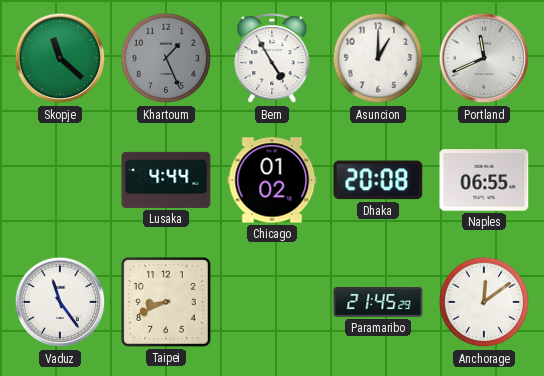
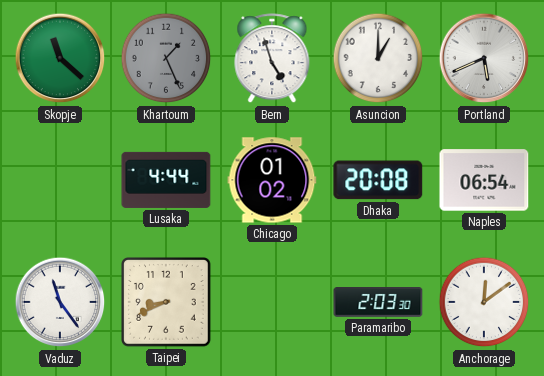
Bern: 4:55 -> 4:57
Portland: 11:41 -> 5:41
Naples: 06:55 -> 06:54
Paramaribo: 21:45 -> 2:03
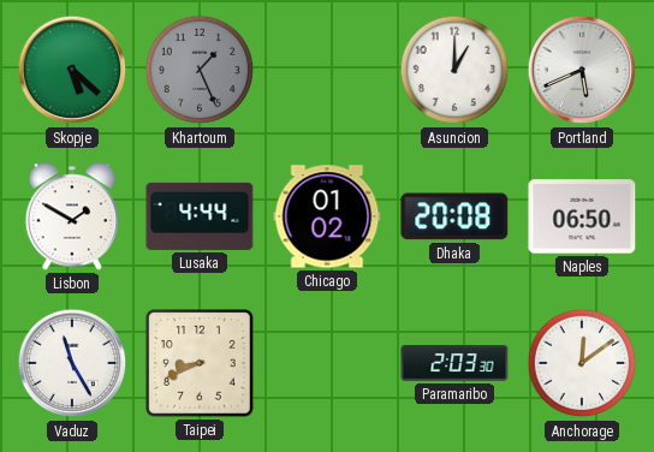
Skopje: 11:22 -> 5:22
Bern: 4:57 -> none
Lisbon: none -> 1:50
Naples: 06:54 -> 06:50
Vaduz: 11:24 -> 11:25
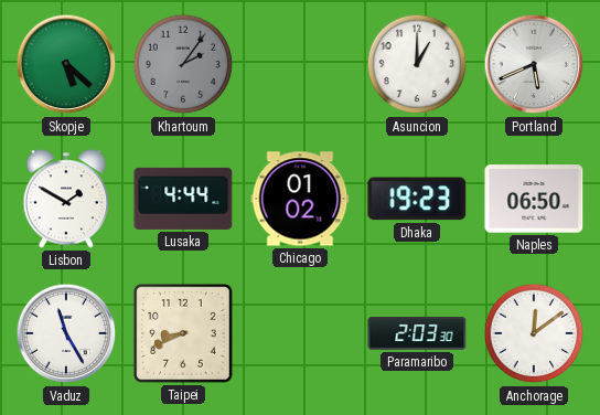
Khartoum: 1:26 -> 2:06
Dhaka: 20:08 -> 19:23
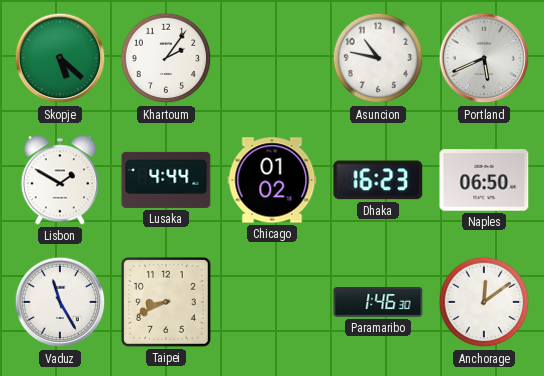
Khartoum dial: grey -> white
Asuncion: 1:00 -> 10:47
Dhaka: 19:23 -> 16:23
Paramaribo: 2:03 -> 1:46
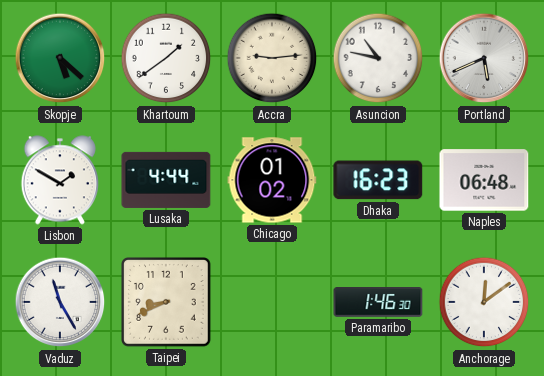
Khartoum: 2:06 -> 1:39
Accra: none -> 9:14
Naples: 06:50 -> 06:48
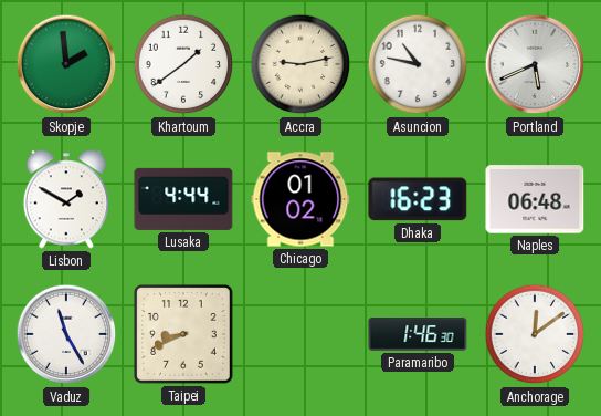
Skopje: 5:22 -> 1:59
Accra: 9:14 -> 9:13
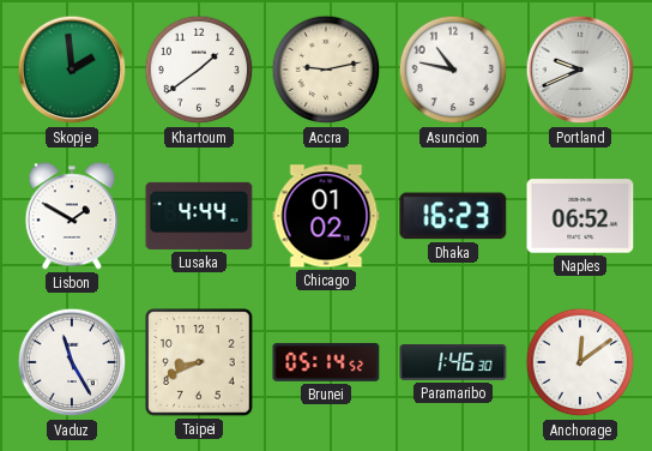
Portland: 5:41 -> 9:41
Naples: 06:48 -> 06:52
Brunei: none -> 05:14
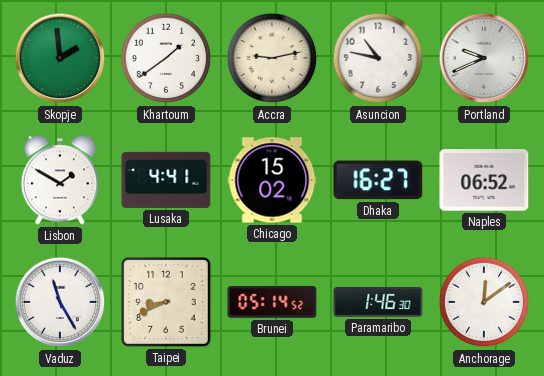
Lusaka: 4:44 -> 4:41
Chicago: 01:02 -> 15:02
Dhaka: 16:23 -> 16:27
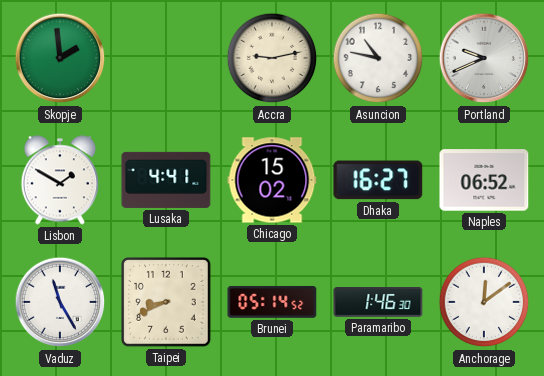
Khartoum: 1:39 -> none
